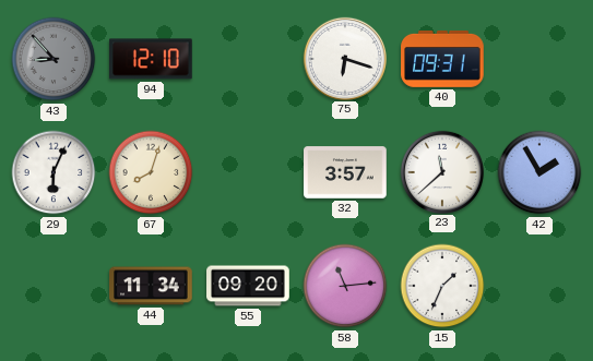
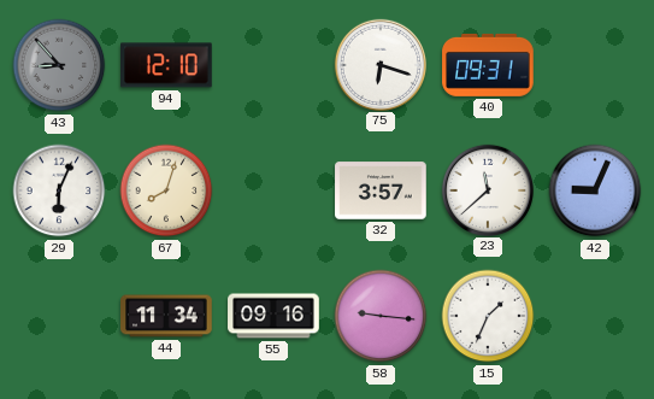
42: 1:55 -> 9:04
55: 09:20 -> 09:16
58: 11:14 -> 9:16
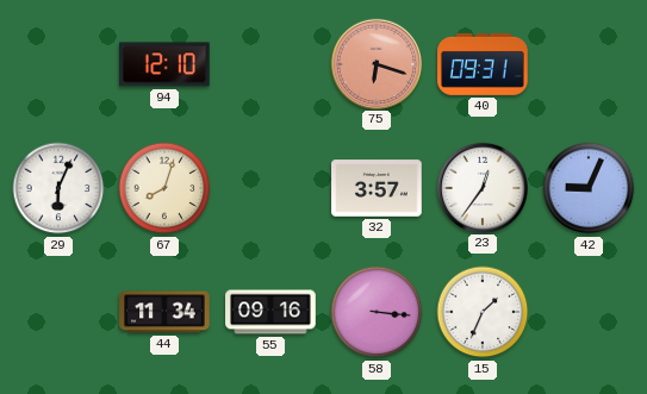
43: 8:53 -> none
75 dial: white -> salmon
23: 11:38 -> 12:36
58: 9:16 -> 3:16
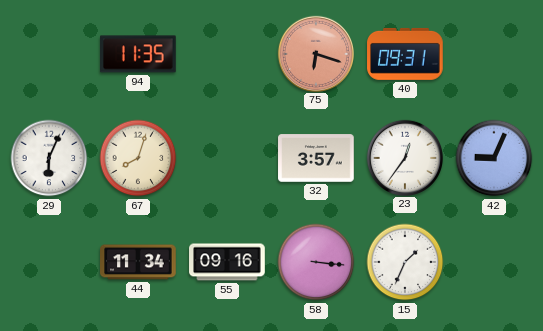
94: 12:10 -> 11:35
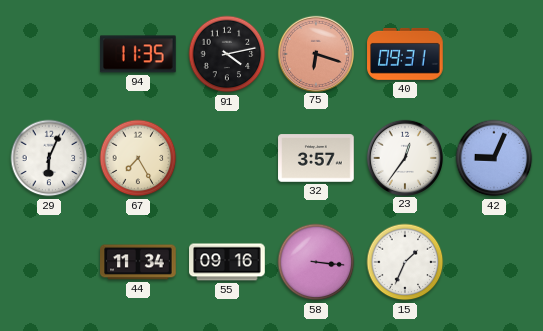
91: none -> 4:13
67: 8:03 -> 7:25
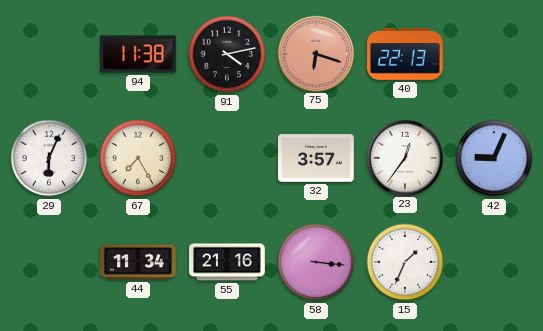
94: 11:35 -> 11:38
40: 09:31 -> 22:13
55: 09:16 -> 21:16
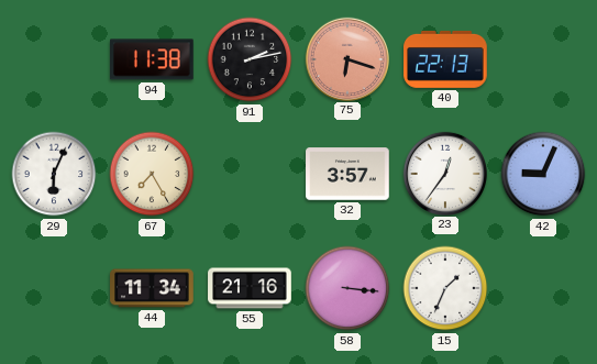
91: 4:13 -> 2:13
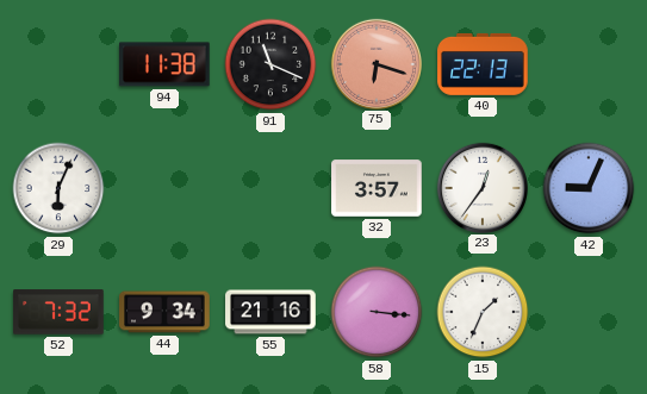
91: 2:13 -> 11:19
67: 7:25 -> none
52: none -> 7:32
44: 11:34 -> 9:34
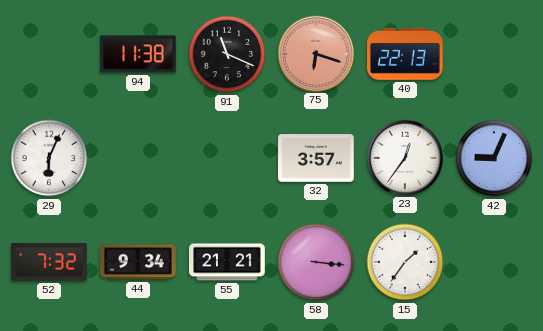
55: 21:16 -> 21:21
15: 1:34 -> 1:36
